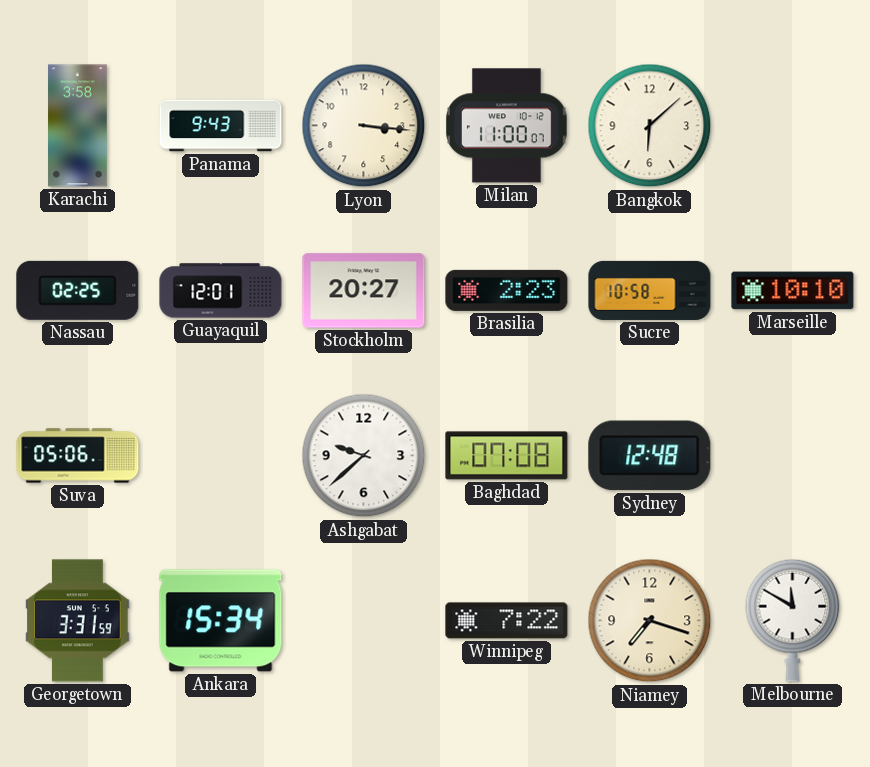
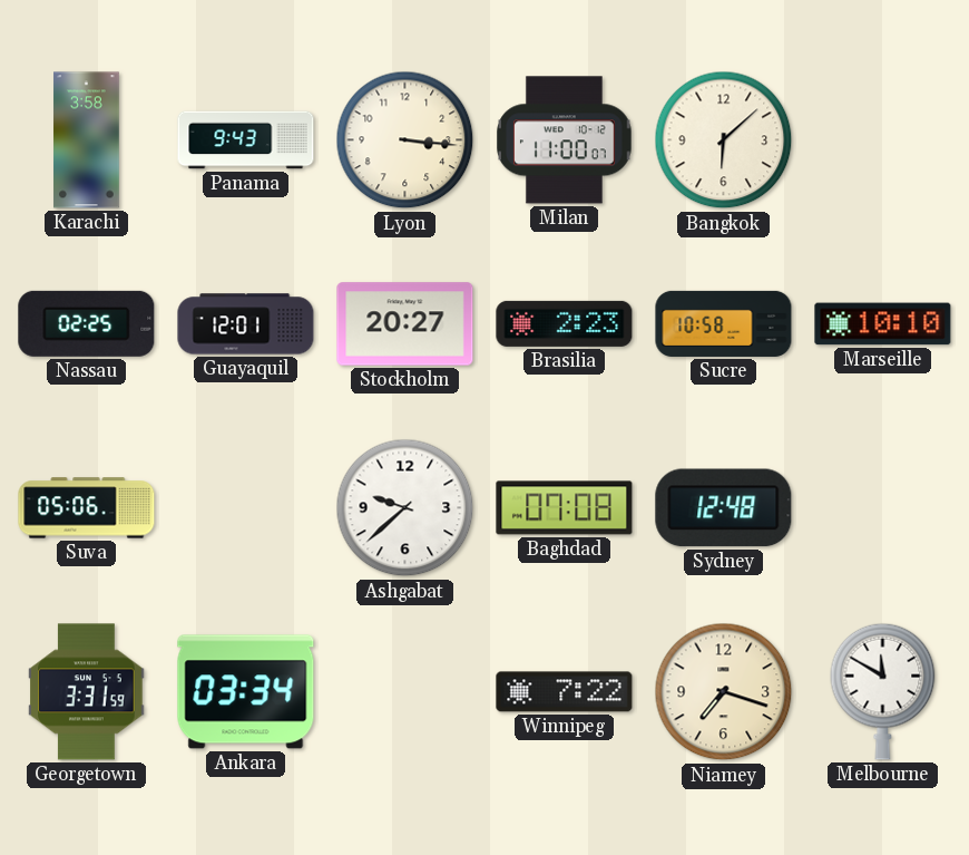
Ankara: 15:34 -> 03:34
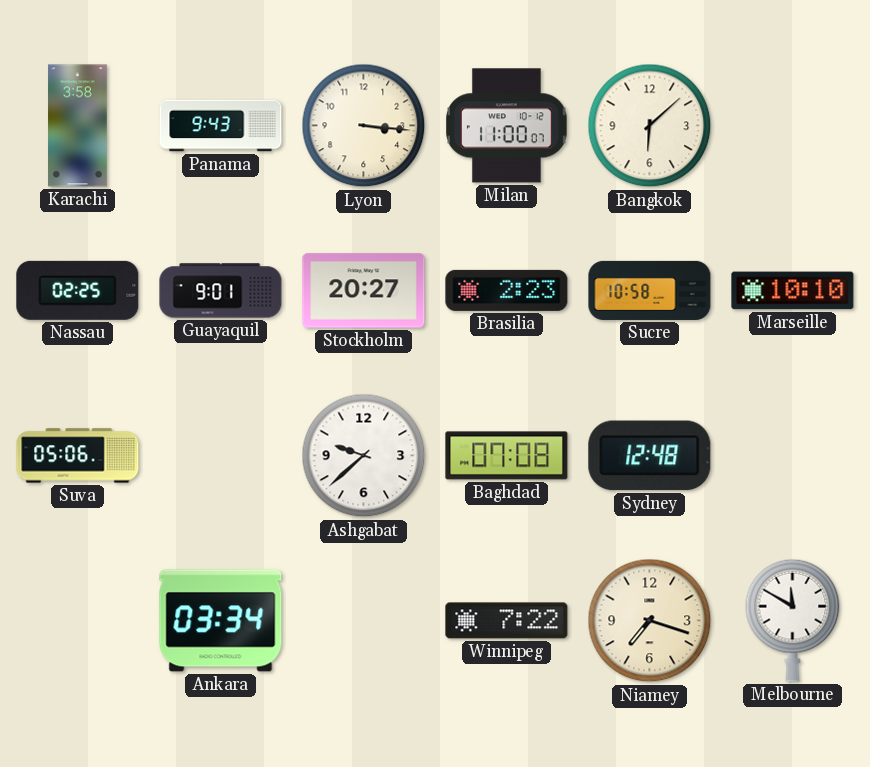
Guayaquil: 12:01 -> 9:01
Georgetown: 3:31 -> none
